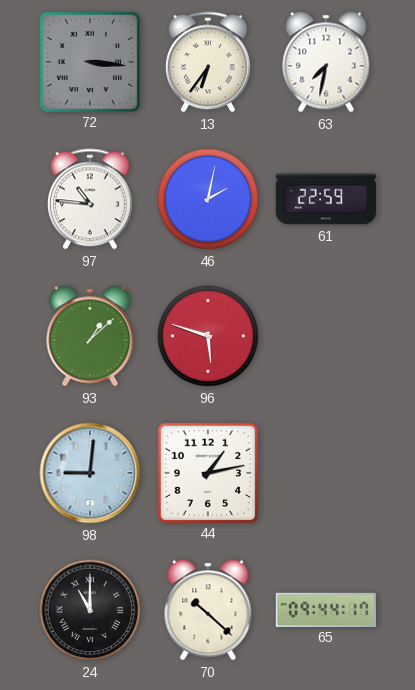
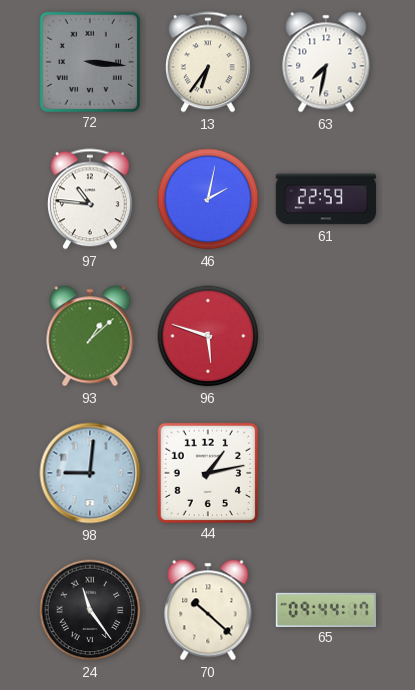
24: 11:00 -> 11:24
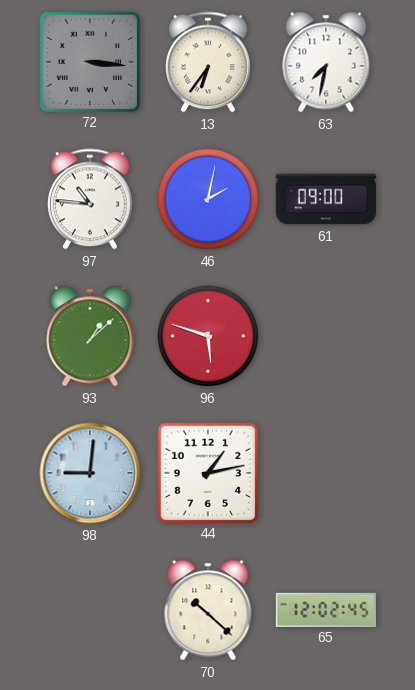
61: 22:59 -> 09:00
24: 11:24 -> none
65: 09:44 -> 12:02
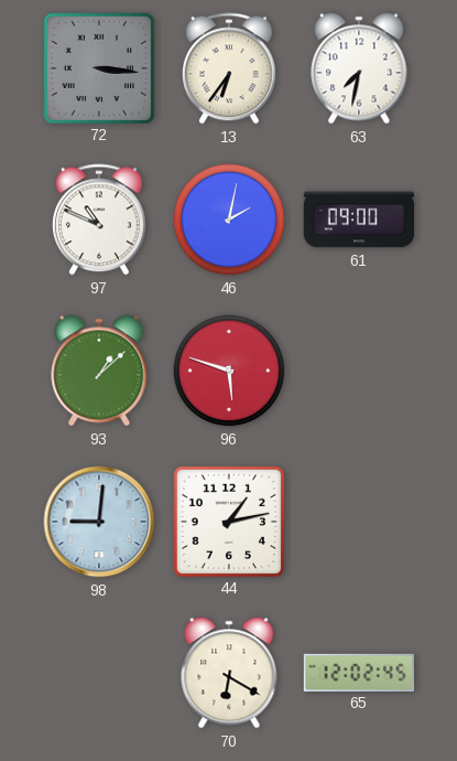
97: 10:46 -> 10:49
70: 10:22 -> 6:20
